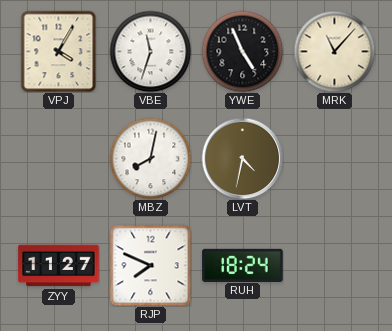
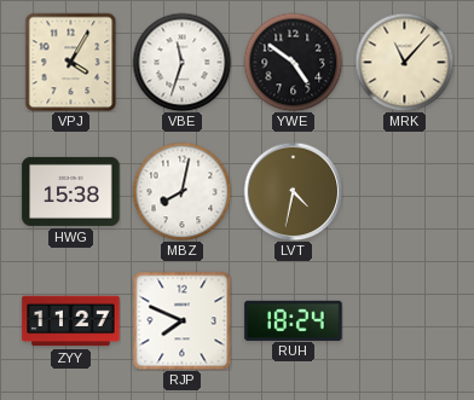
YWE: 4:56 -> 4:51
HWG: none -> 15:38
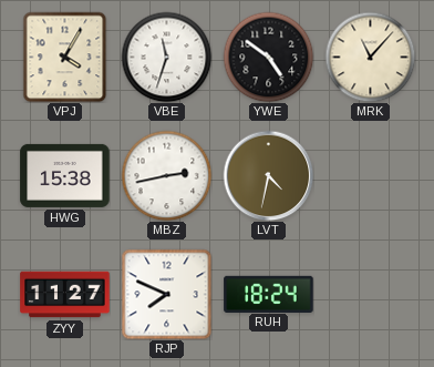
MBZ: 8:02 -> 2:43
